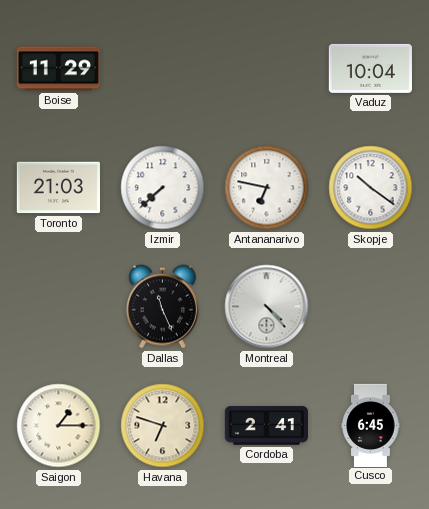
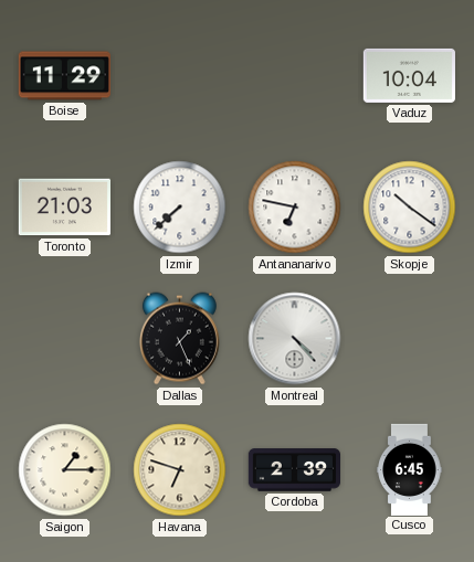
Dallas: 11:26 -> 1:26
Cordoba: 2:41 -> 2:39
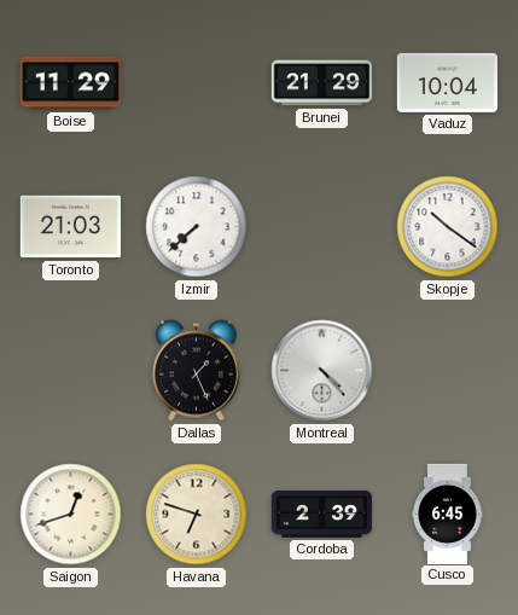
Brunei: none -> 21:29
Antananarivo: 6:47 -> none
Saigon: 1:15 -> 12:42
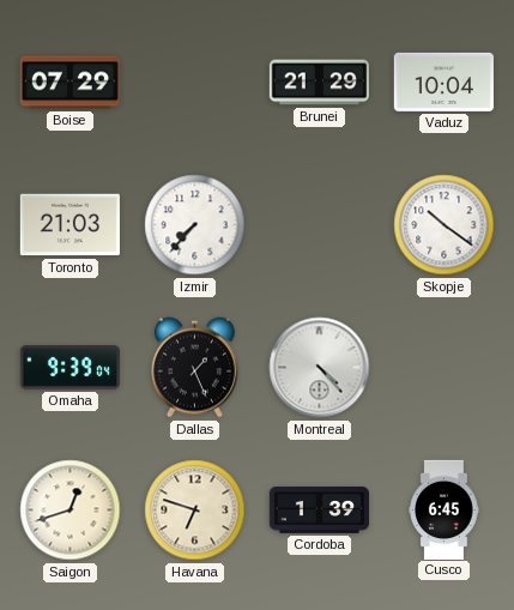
Boise: 11:29 -> 07:29
Izmir: 7:38 -> 7:37
Omaha: none -> 9:39
Cordoba: 2:39 -> 1:39
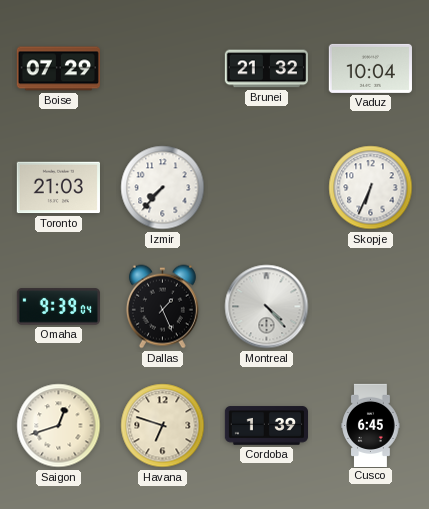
Brunei: 21:29 -> 21:32
Skopje: 10:21 -> 6:34
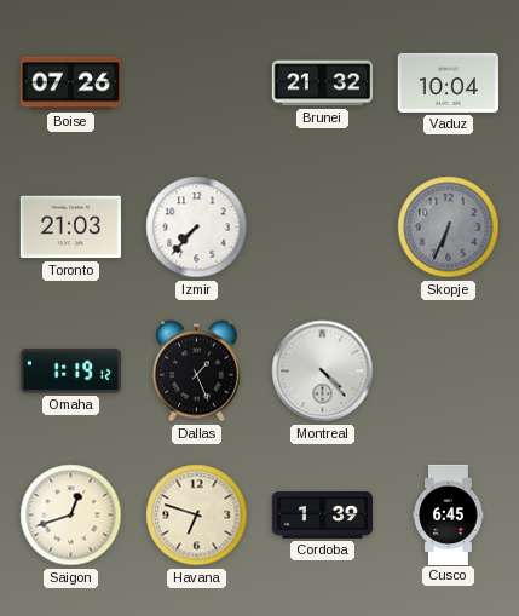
Boise: 07:29 -> 07:26
Skopje dial: white -> grey
Omaha: 9:39 -> 1:19
